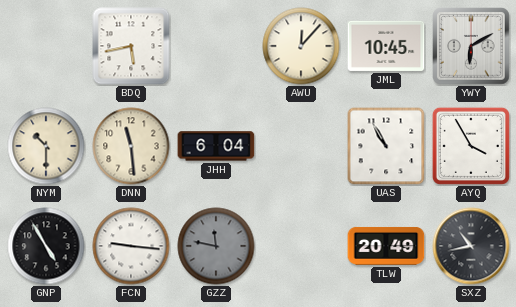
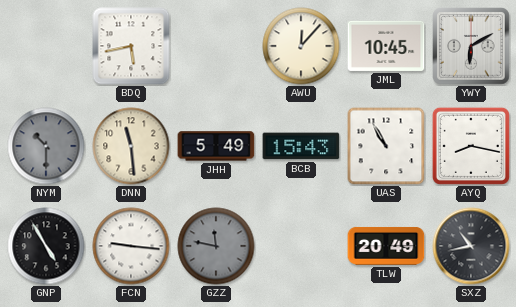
NYM dial: cream -> grey
JHH: 6:04 -> 5:49
BCB: none -> 15:43
AYQ: 3:55 -> 8:17
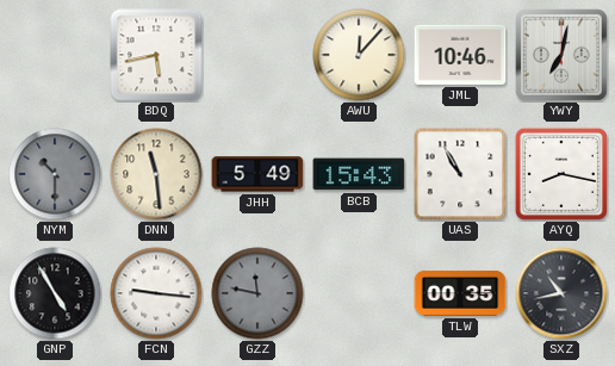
JML: 10:45 -> 10:46
YWY: 6:10 -> 7:02
TLW: 20:49 -> 00:35
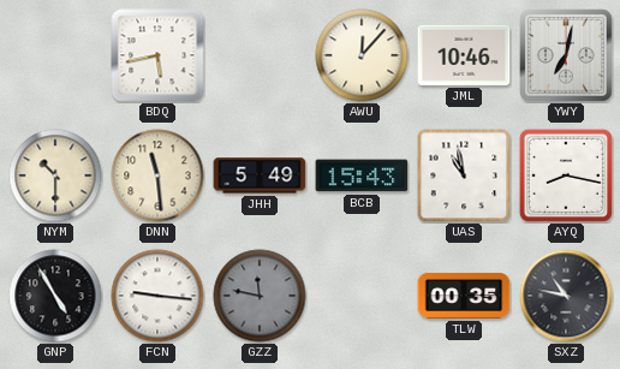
NYM dial: grey -> cream
UAS: 10:55 -> 10:58
SXZ: 10:43 -> 10:47
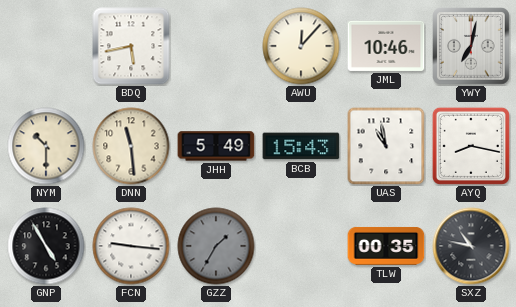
GZZ: 11:47 -> 1:35
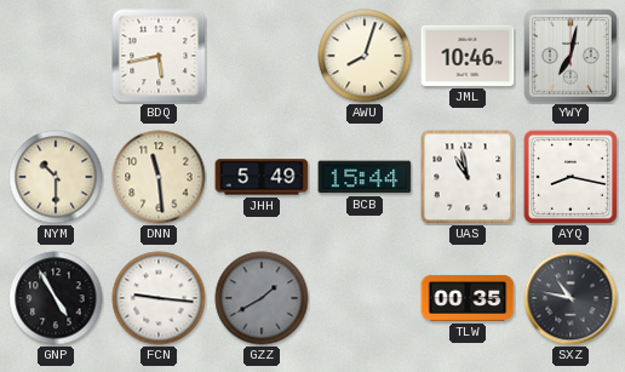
AWU: 12:07 -> 8:03
BCB: 15:43 -> 15:44
GZZ: 1:35 -> 1:40
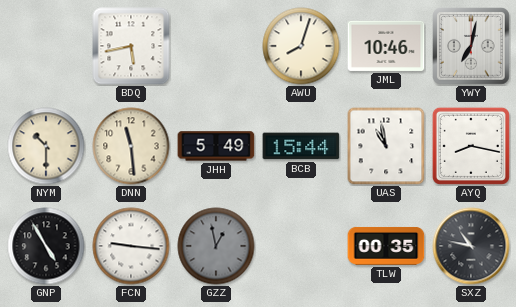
GZZ: 1:40 -> 12:58
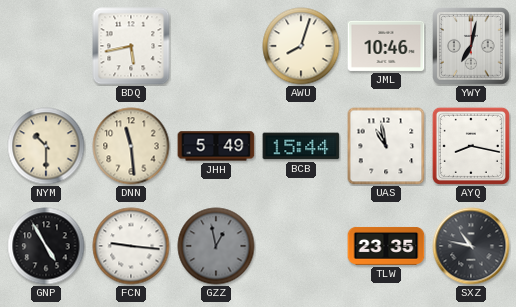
TLW: 00:35 -> 23:35
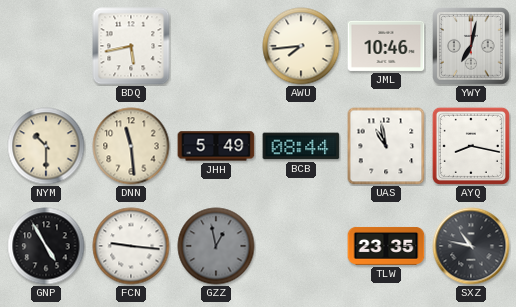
AWU: 8:03 -> 7:44
BCB: 15:44 -> 08:44
